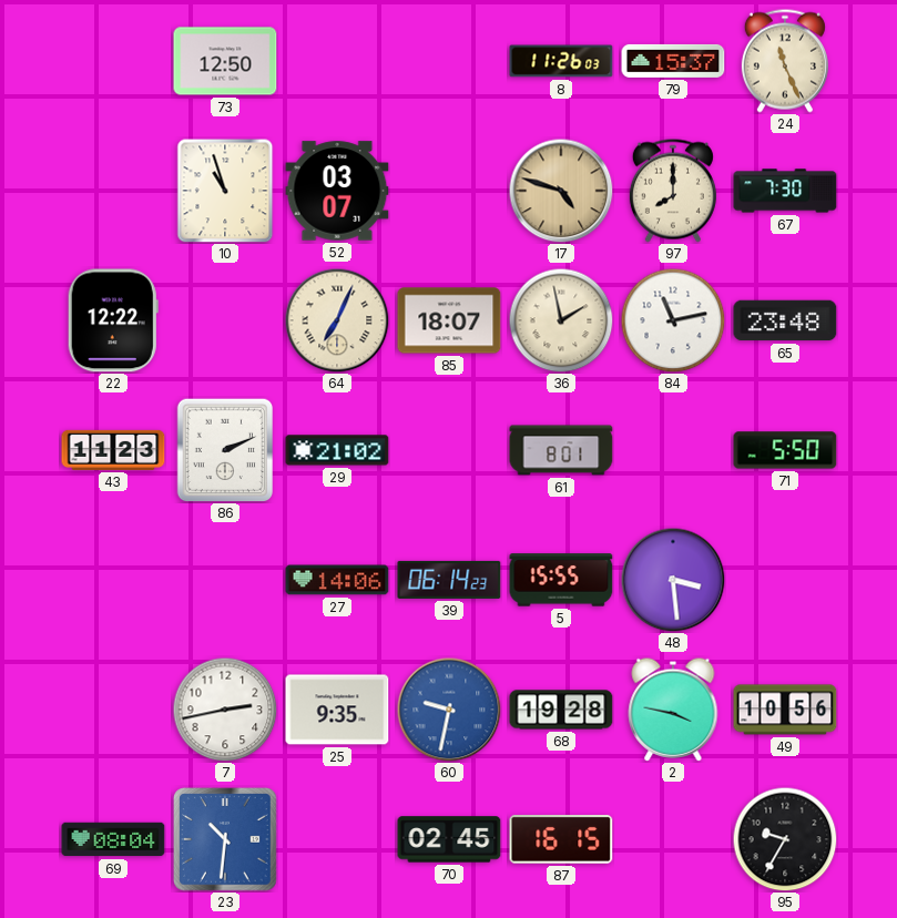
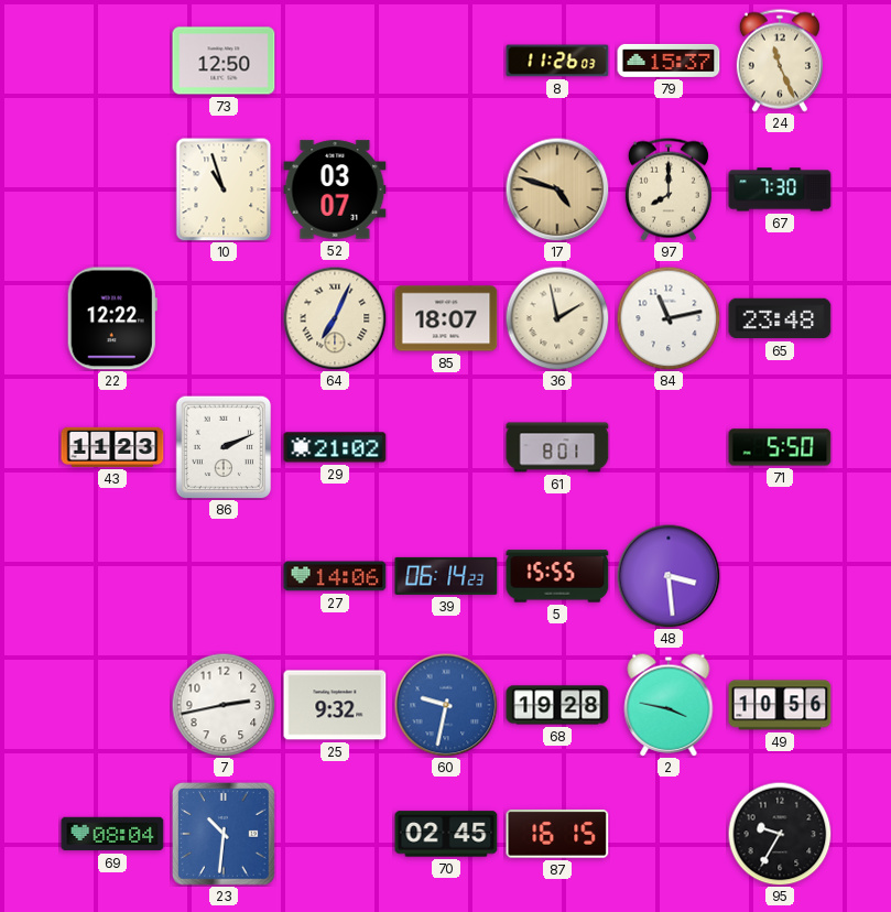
25: 9:35 -> 9:32
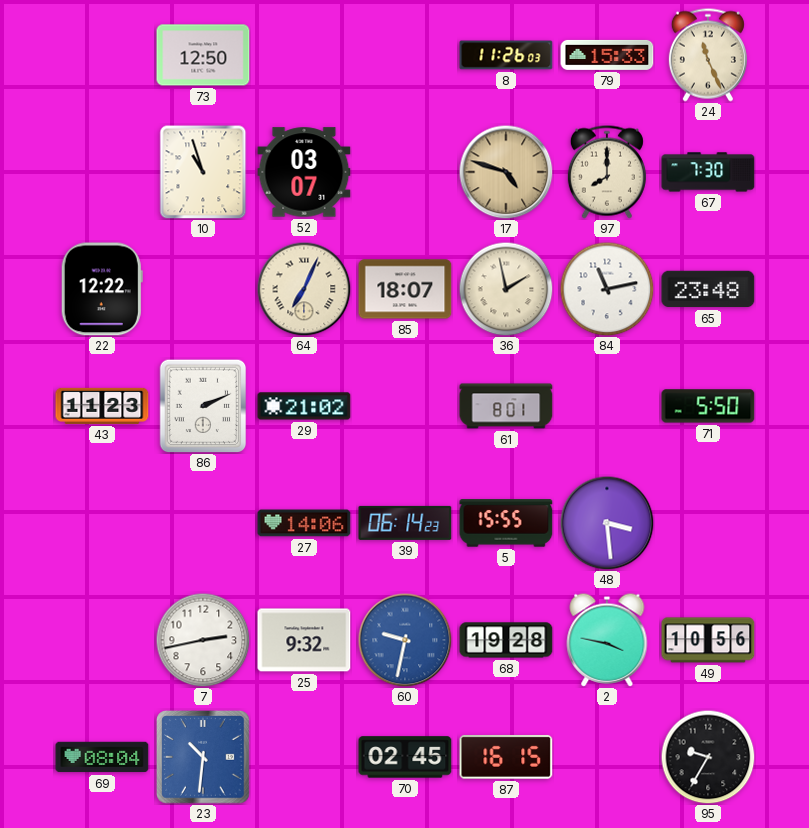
79: 15:37 -> 15:33
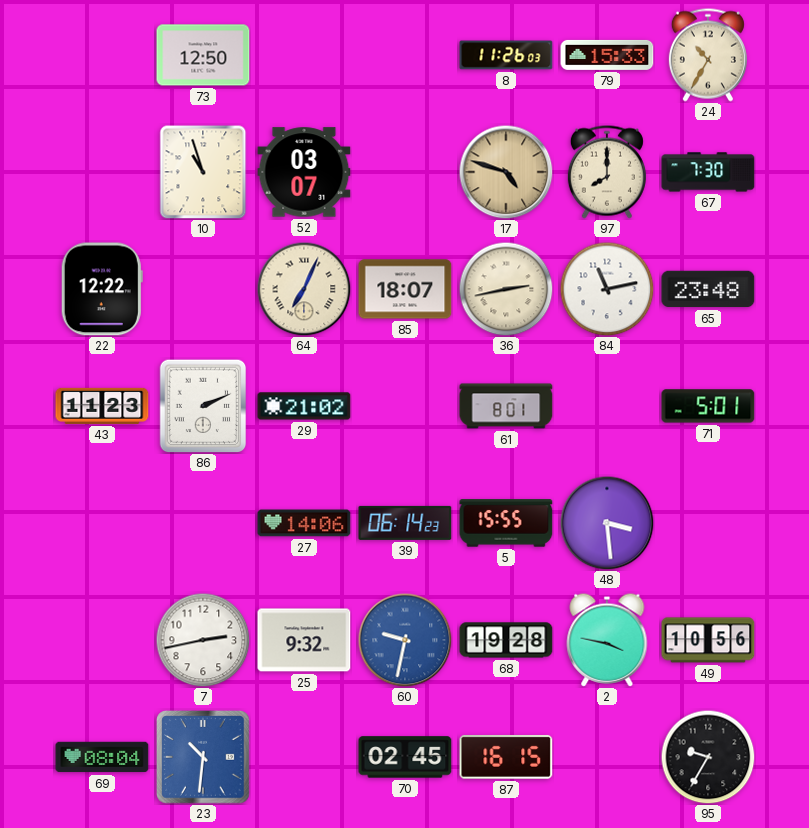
24: 11:26 -> 10:35
36: 1:58 -> 2:43
71: 5:50 -> 5:01
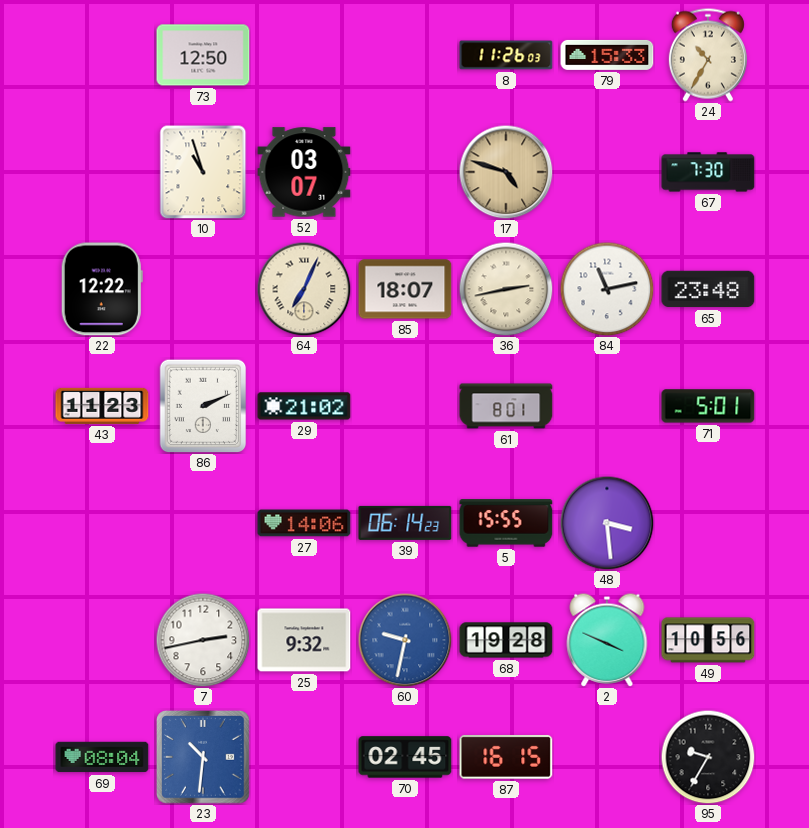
97: 8:00 -> none
2: 3:47 -> 3:49
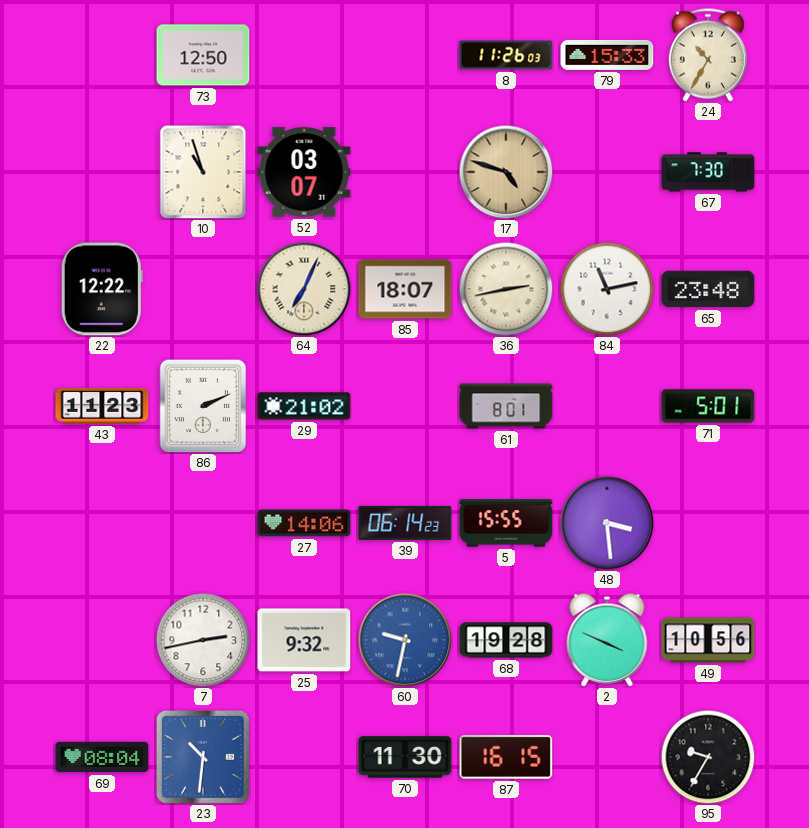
70: 02:45 -> 11:30
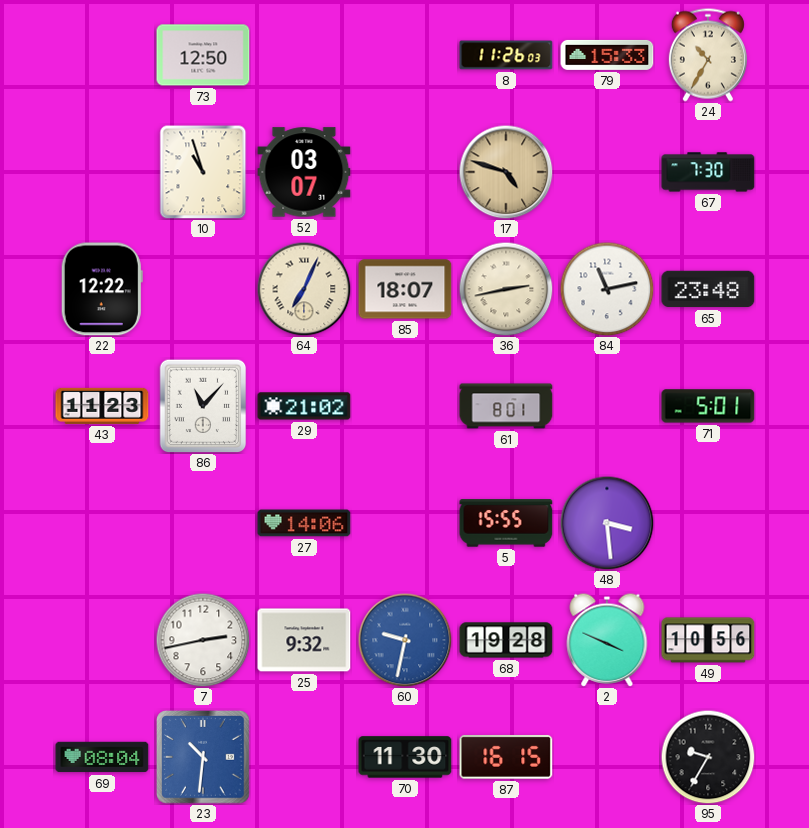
86: 2:11 -> 11:07
39: 06:14 -> none
